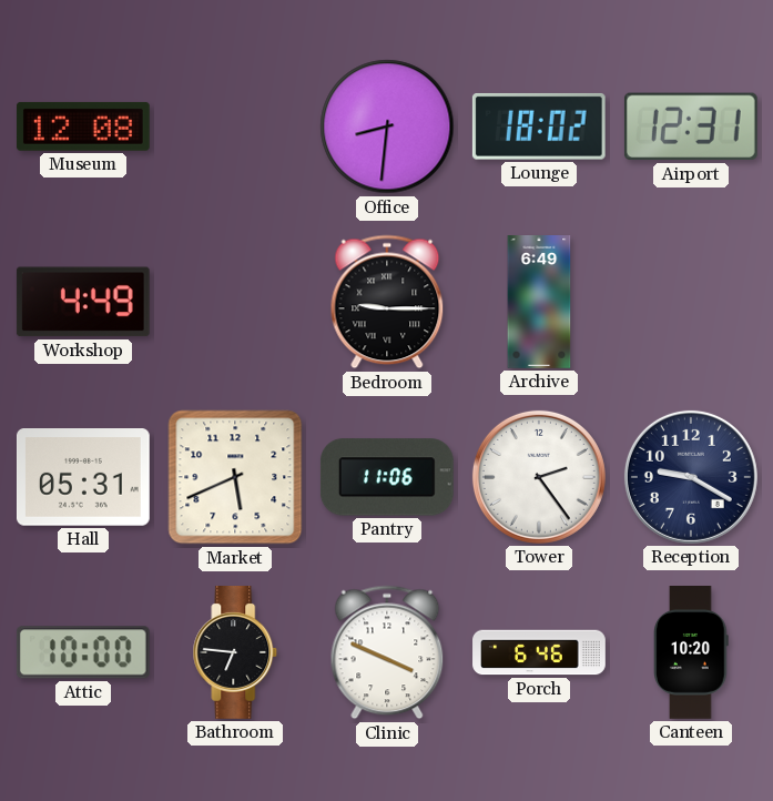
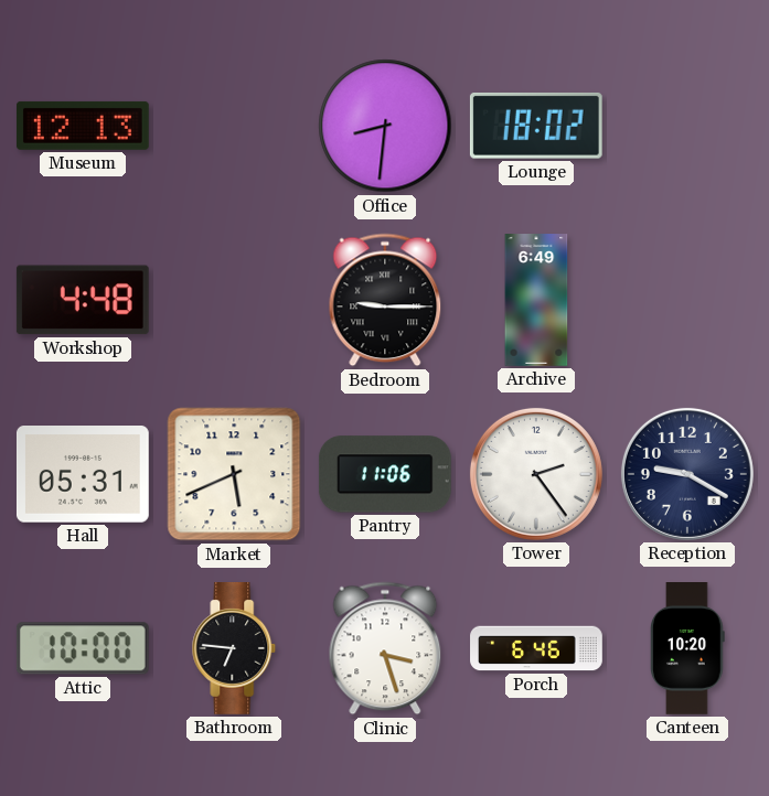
Museum: 12:08 -> 12:13
Airport: 12:31 -> none
Workshop: 4:49 -> 4:48
Clinic: 3:49 -> 3:27
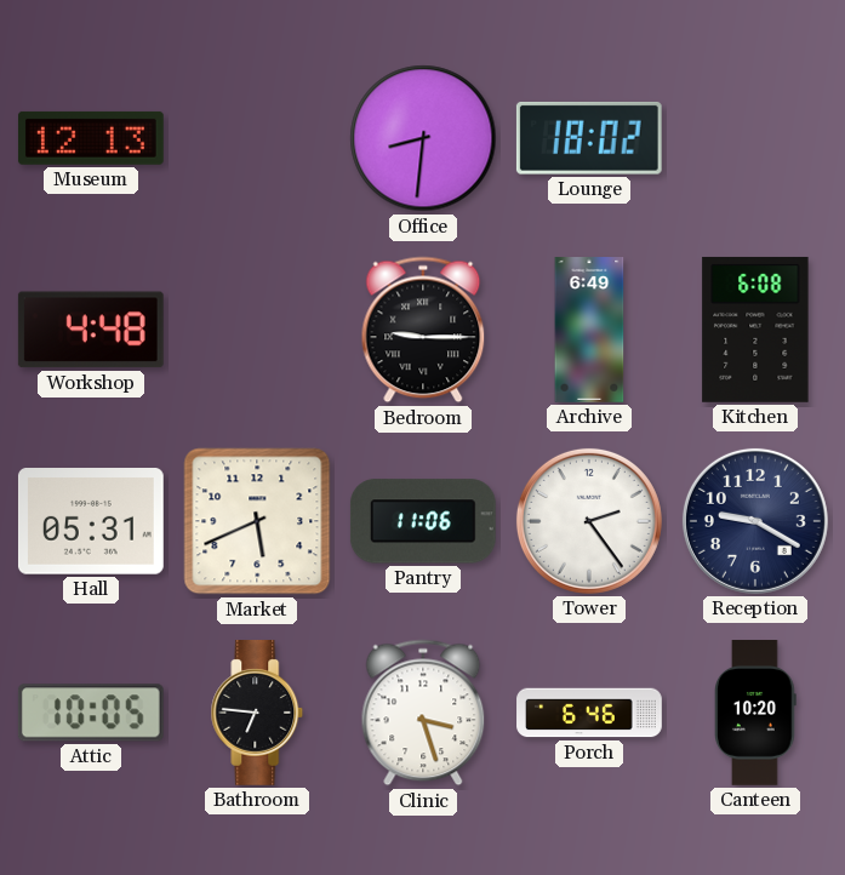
Kitchen: none -> 6:08
Attic: 10:00 -> 10:05
